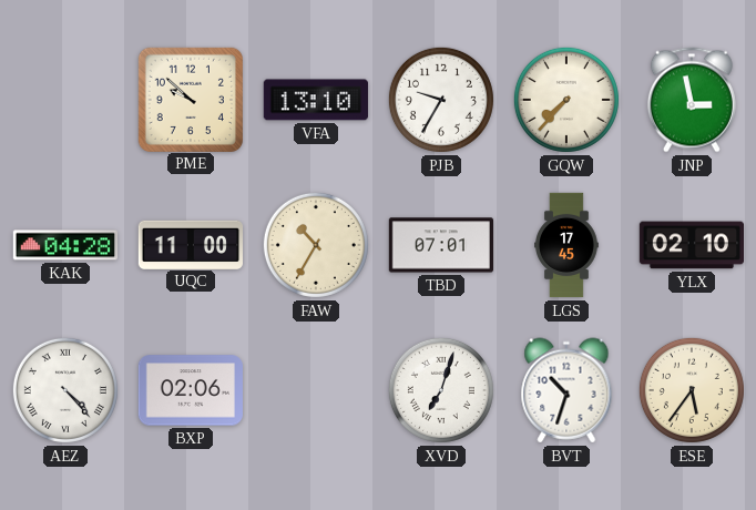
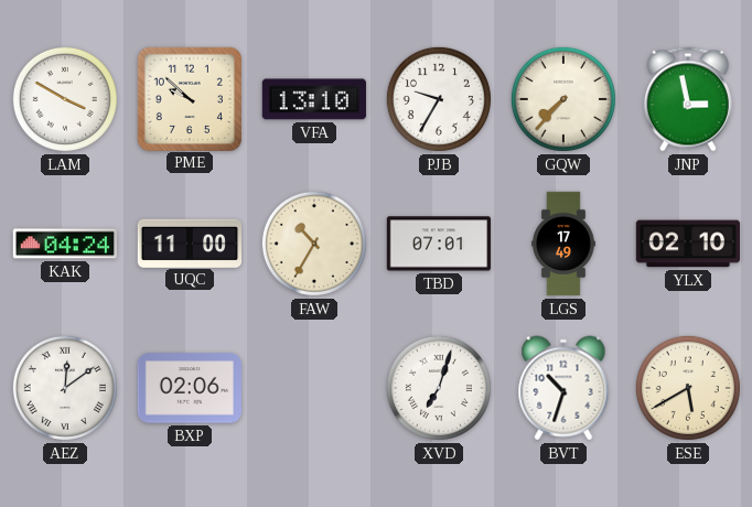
LAM: none -> 3:50
KAK: 04:28 -> 04:24
LGS: 17:45 -> 17:49
AEZ: 4:23 -> 12:09
ESE: 5:36 -> 5:40
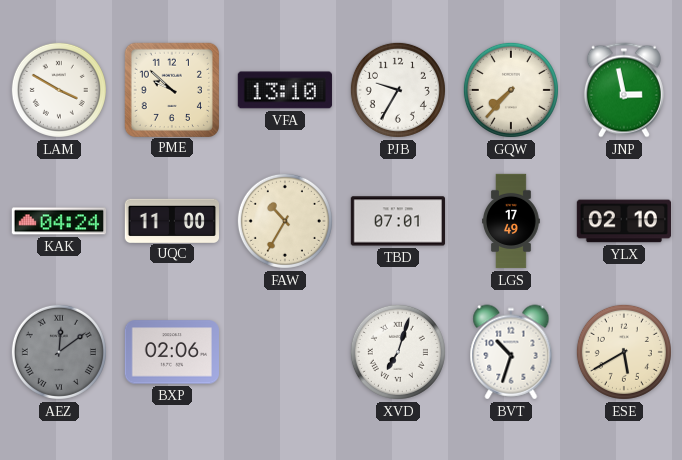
AEZ dial: white -> grey
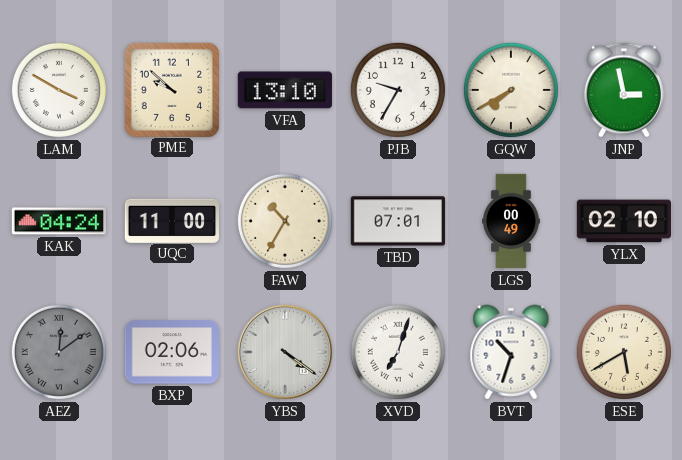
GQW: 7:37 -> 7:40
LGS: 17:49 -> 00:49
YBS: none -> 4:21
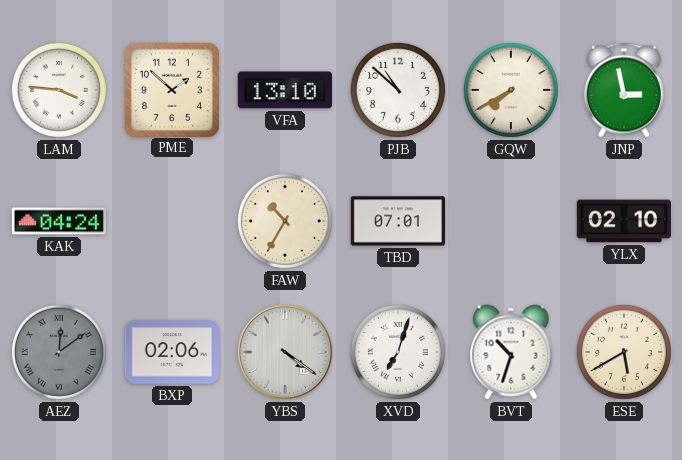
LAM: 3:50 -> 3:46
PME: 9:52 -> 1:52
PJB: 9:35 -> 10:52
UQC: 11:00 -> none
LGS: 00:49 -> none
